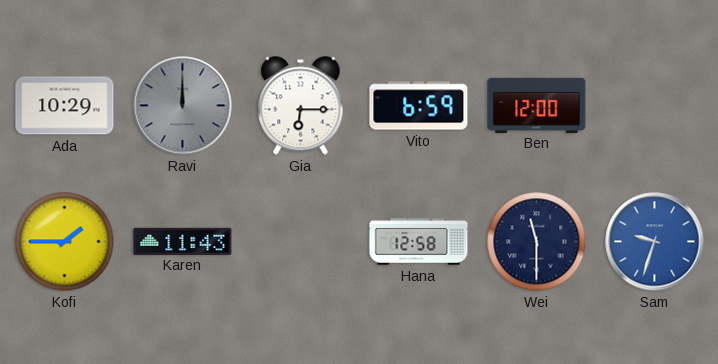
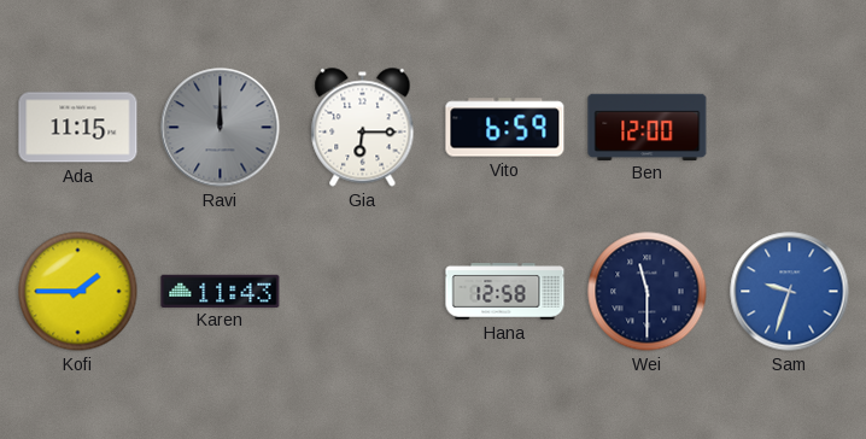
Ada: 10:29 -> 11:15
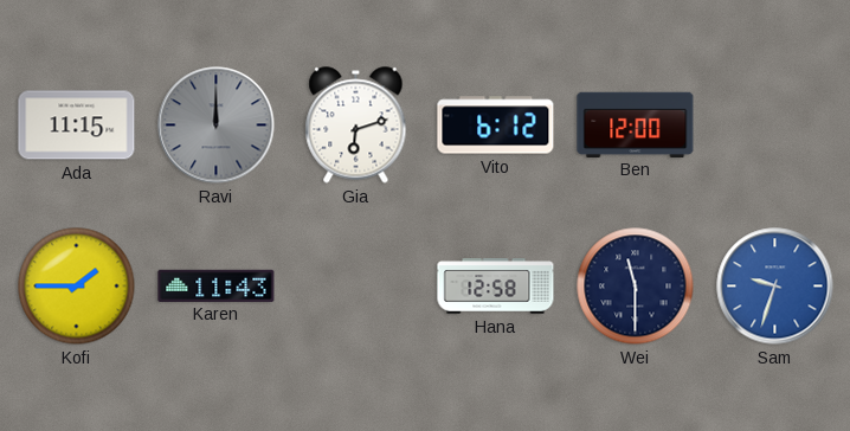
Gia: 6:15 -> 6:12
Vito: 6:59 -> 6:12
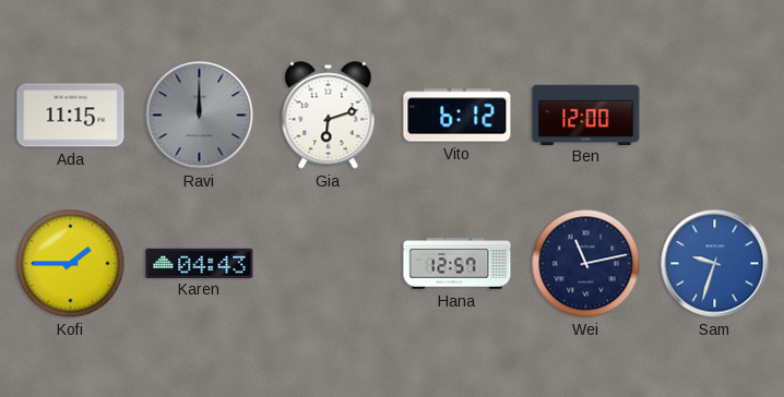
Karen: 11:43 -> 04:43
Hana: 12:58 -> 12:57
Wei: 11:30 -> 11:13
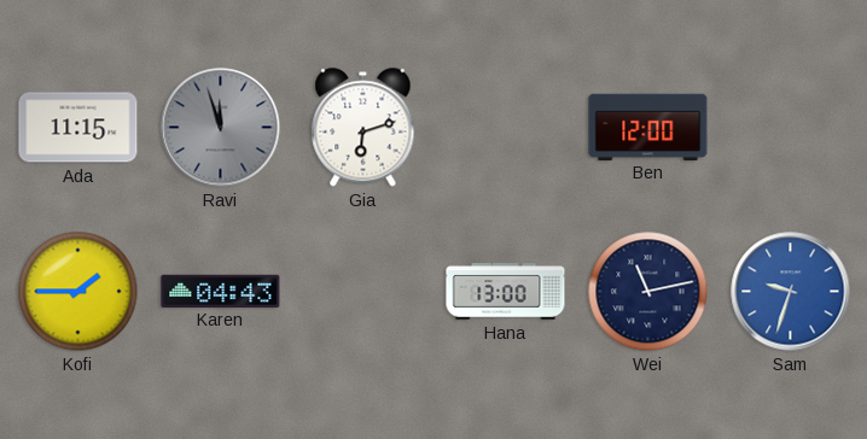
Ravi: 12:00 -> 11:57
Vito: 6:12 -> none
Hana: 12:57 -> 13:00
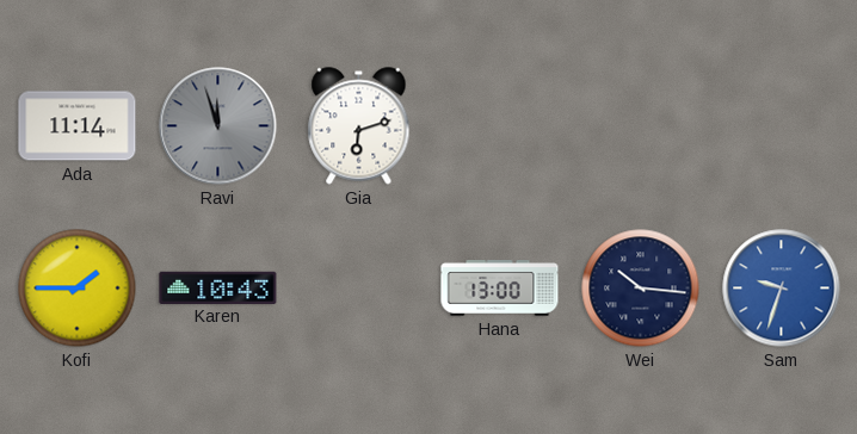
Ada: 11:15 -> 11:14
Ben: 12:00 -> none
Karen: 04:43 -> 10:43
Wei: 11:13 -> 10:16
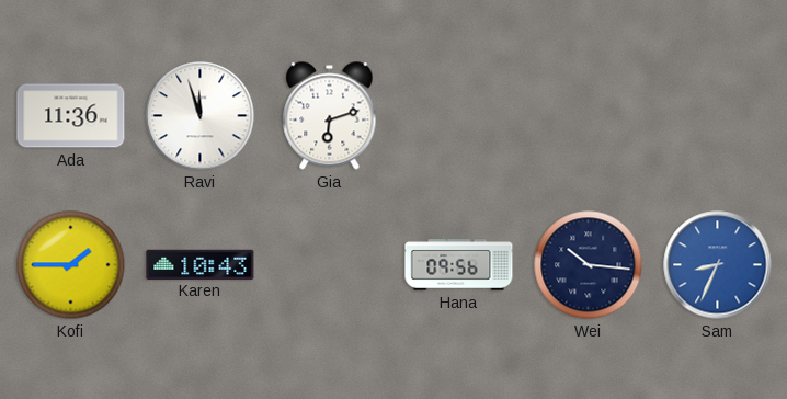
Ada: 11:14 -> 11:36
Ravi dial: grey -> white
Hana: 13:00 -> 09:56
Sam: 9:33 -> 8:34
